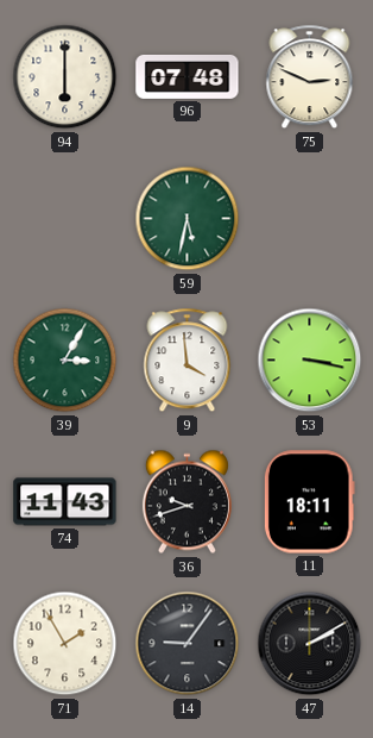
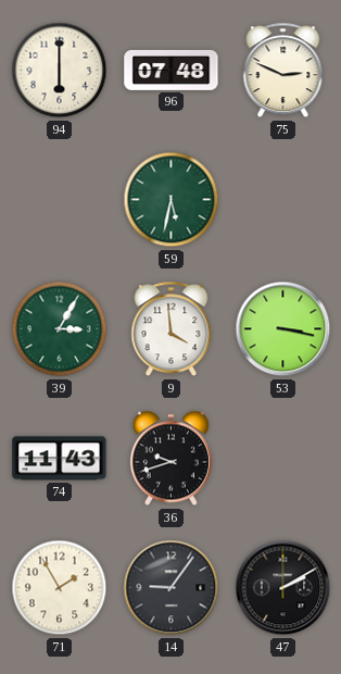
11: 18:11 -> none
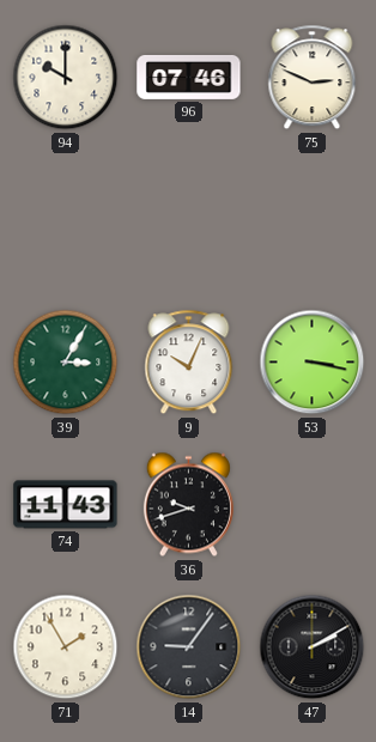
94: 6:00 -> 10:00
96: 07:48 -> 07:46
59: 5:32 -> none
9: 3:59 -> 10:04
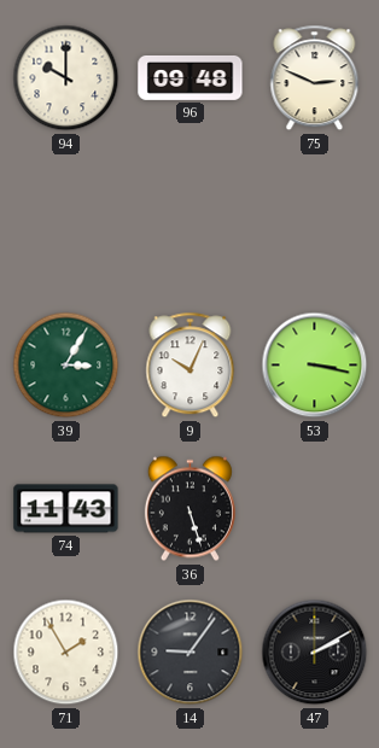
96: 07:46 -> 09:48
36: 9:42 -> 5:27
